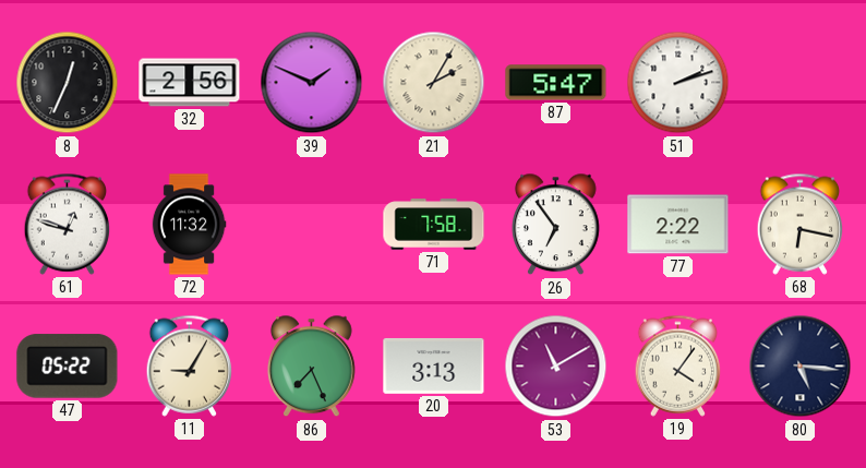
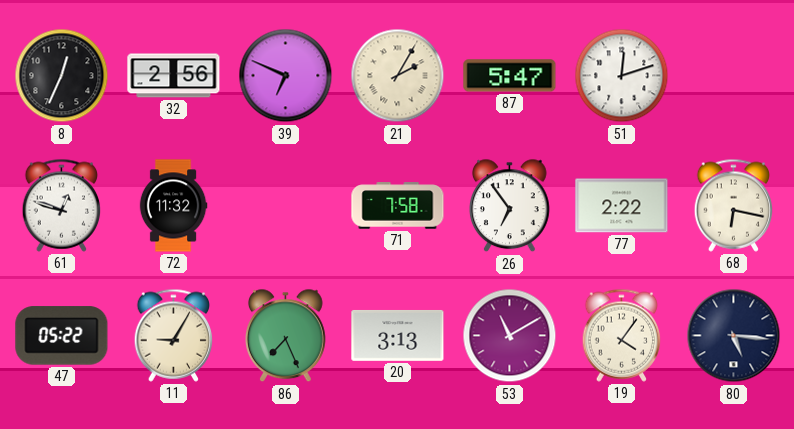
39: 1:49 -> 6:49
51: 2:12 -> 12:12
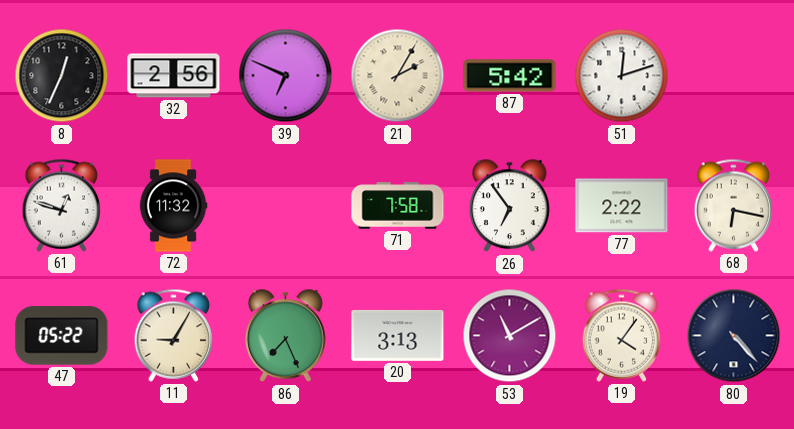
87: 5:47 -> 5:42
80: 5:16 -> 4:23
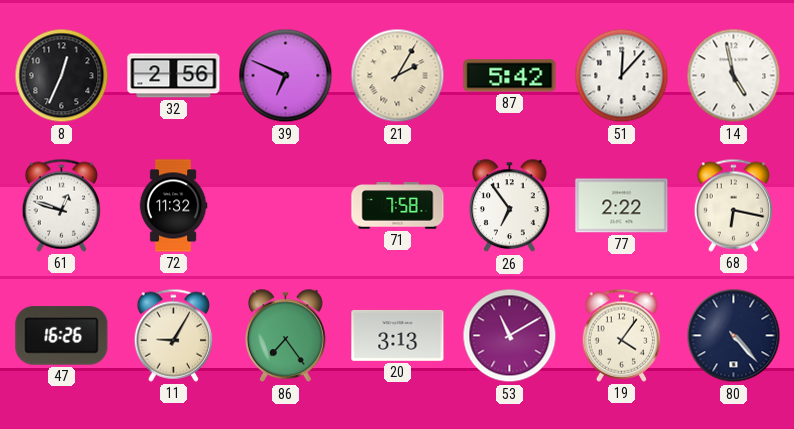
51: 12:12 -> 12:07
14: none -> 4:58
47: 05:22 -> 16:26
86: 7:26 -> 7:24
